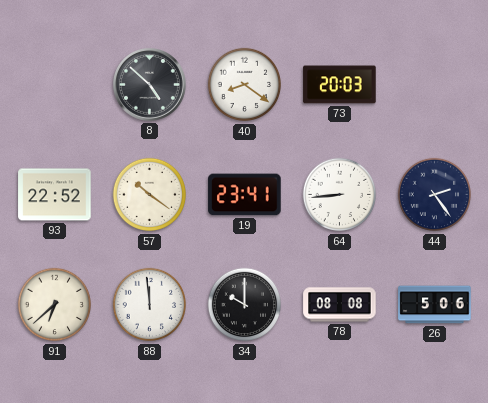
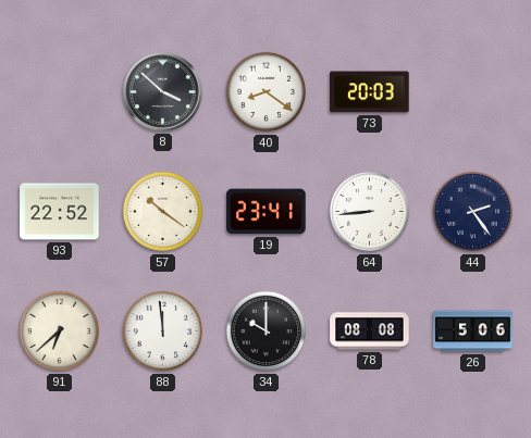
8: 4:52 -> 3:52
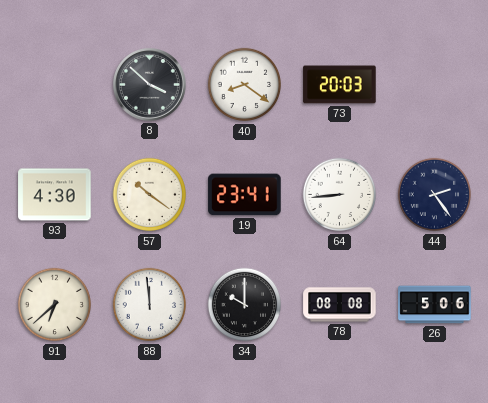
93: 22:52 -> 4:30
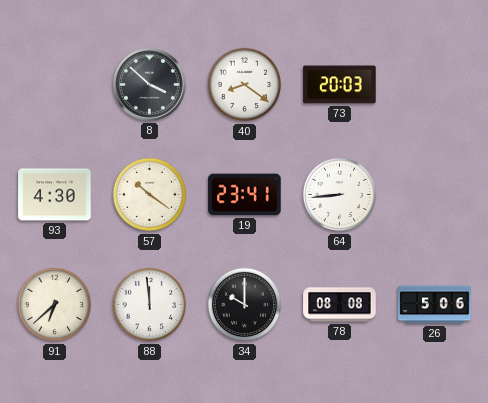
44: 2:24 -> none
